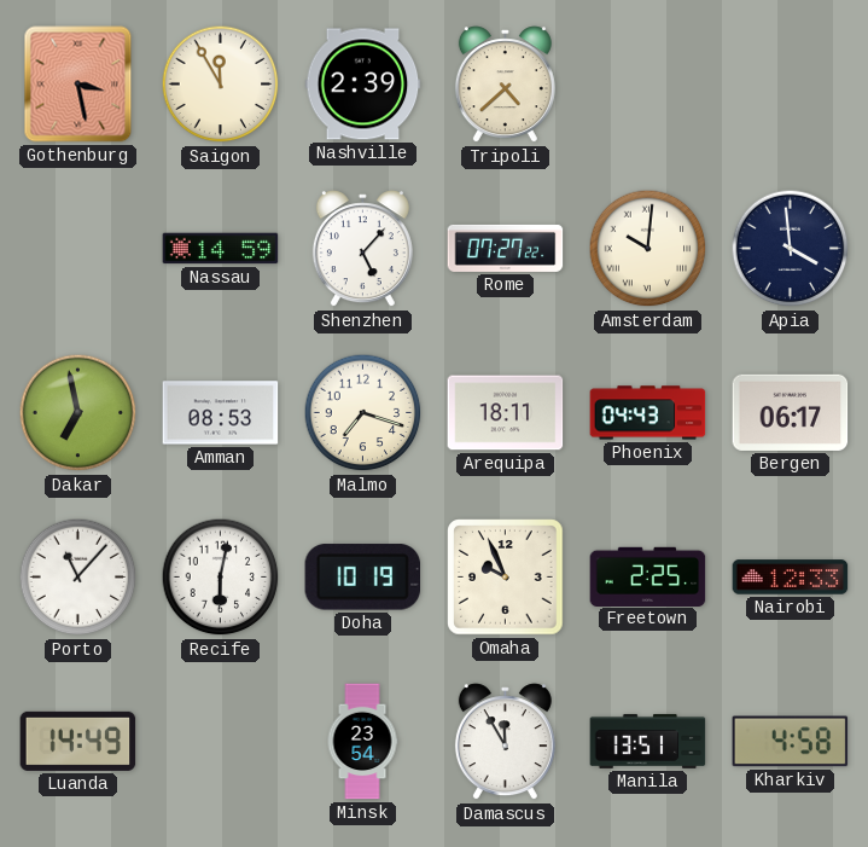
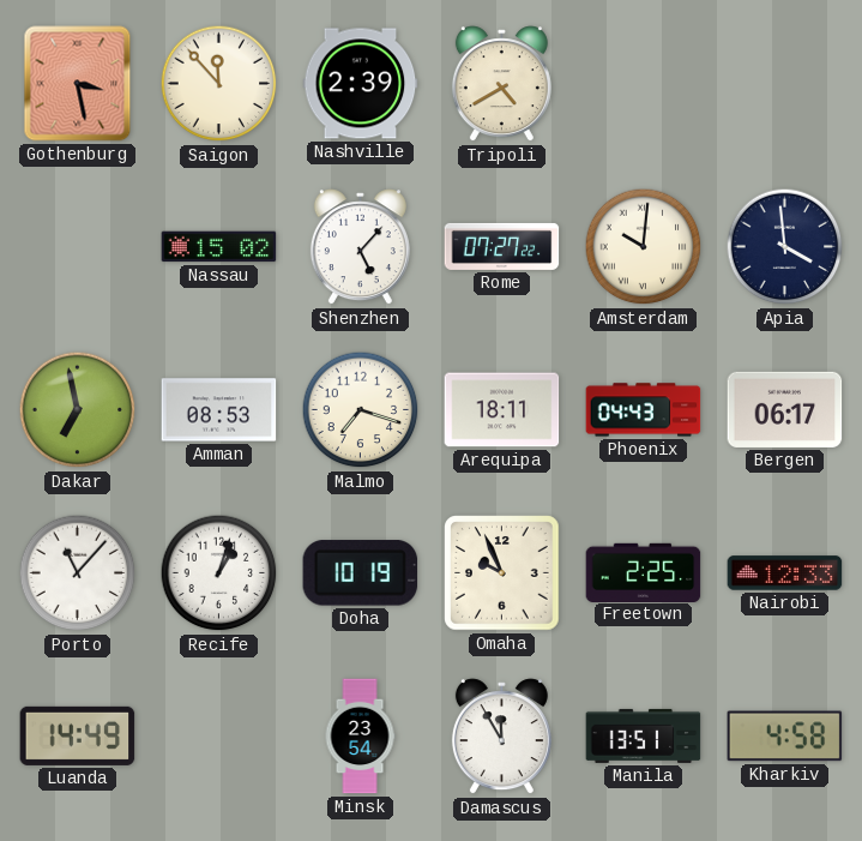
Saigon: 11:55 -> 11:53
Tripoli: 4:38 -> 4:40
Nassau: 14:59 -> 15:02
Recife: 6:02 -> 1:03
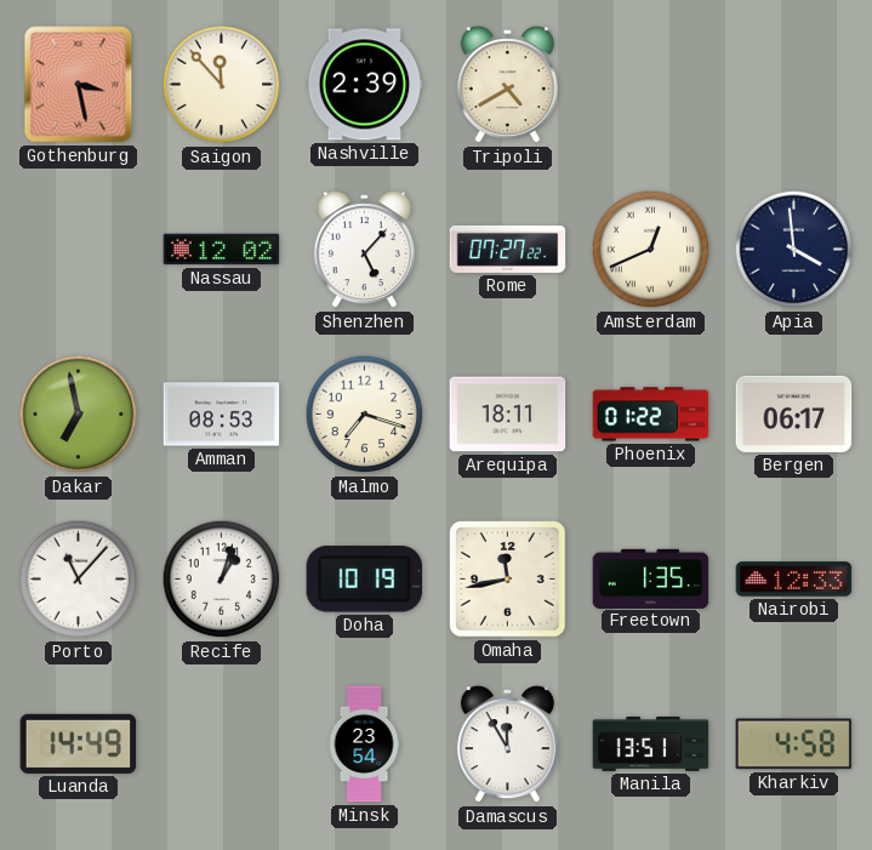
Nassau: 15:02 -> 12:02
Amsterdam: 10:01 -> 12:41
Phoenix: 04:43 -> 01:22
Omaha: 9:56 -> 11:43
Freetown: 2:25 -> 1:35
